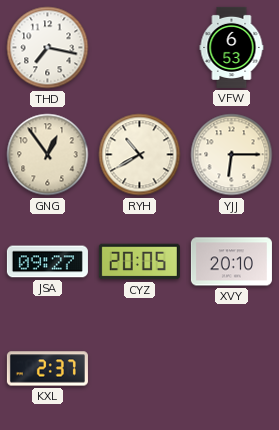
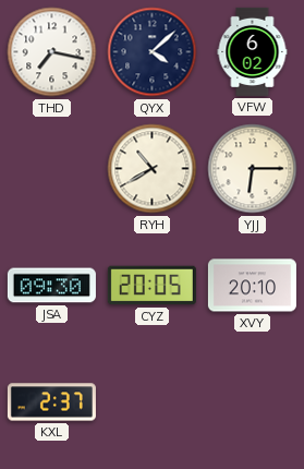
QYX: none -> 4:08
VFW: 6:53 -> 6:02
GNG: 12:54 -> none
JSA: 09:27 -> 09:30
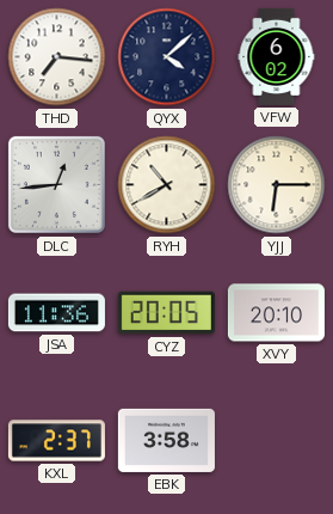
THD: 7:17 -> 7:16
DLC: none -> 12:44
JSA: 09:30 -> 11:36
EBK: none -> 3:58
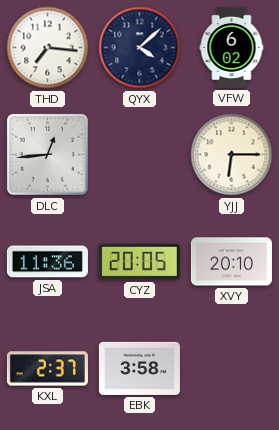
RYH: 10:40 -> none
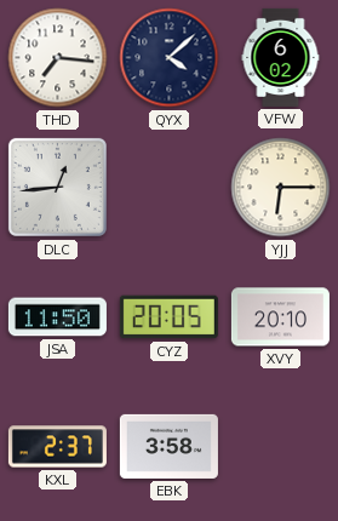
JSA: 11:36 -> 11:50
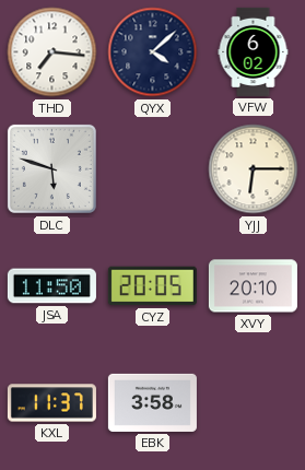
DLC: 12:44 -> 5:48
KXL: 2:37 -> 11:37
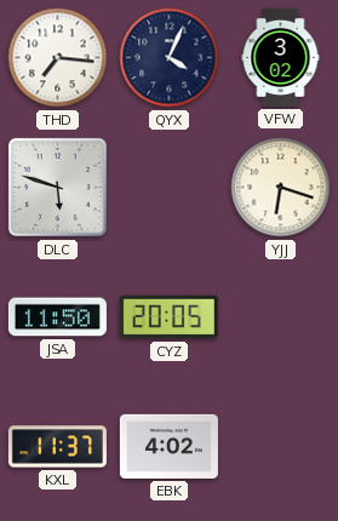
QYX: 4:08 -> 4:04
VFW: 6:02 -> 3:02
YJJ: 6:15 -> 6:18
XVY: 20:10 -> none
EBK: 3:58 -> 4:02
